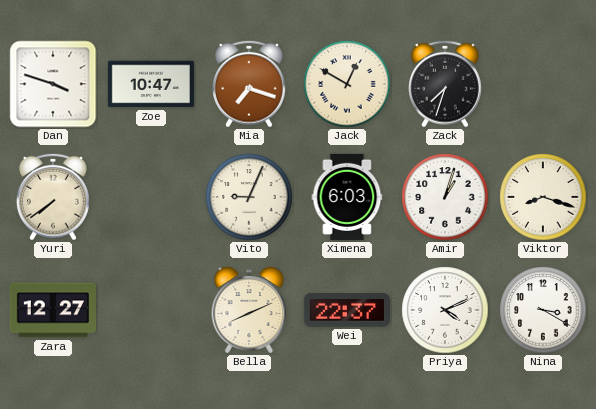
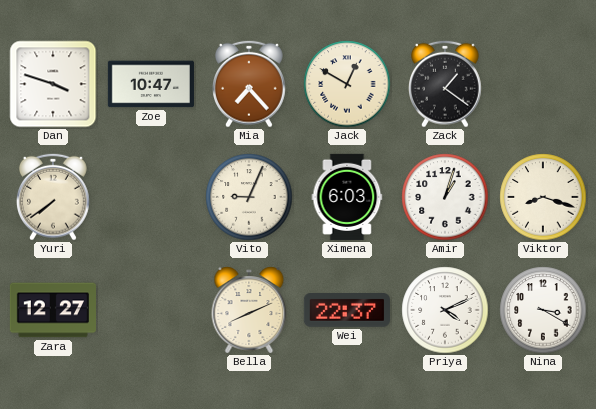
Mia: 7:18 -> 7:23
Zack: 7:33 -> 1:21
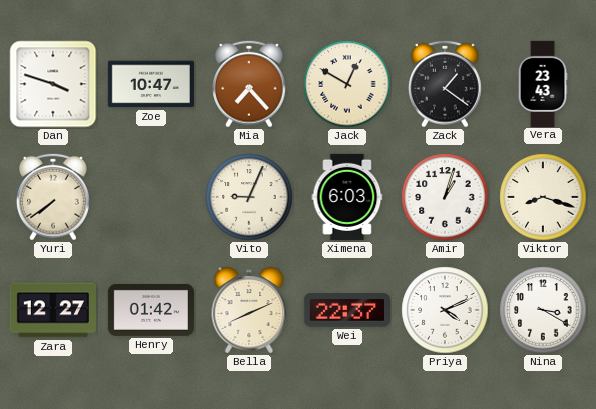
Vera: none -> 23:43
Henry: none -> 01:42
